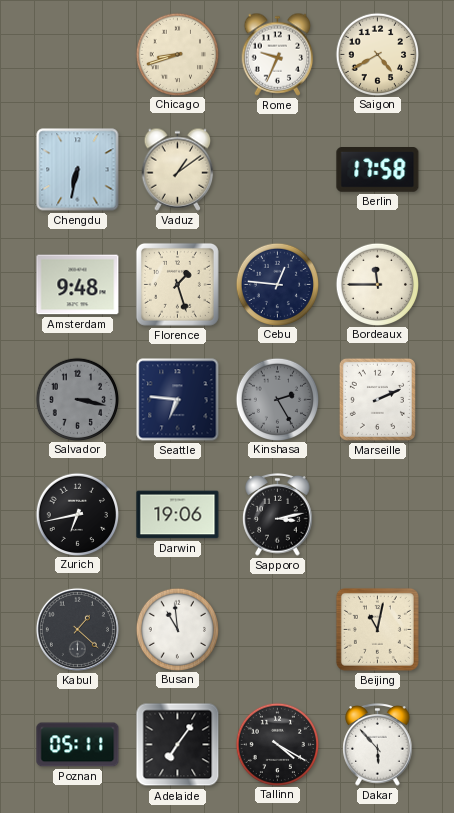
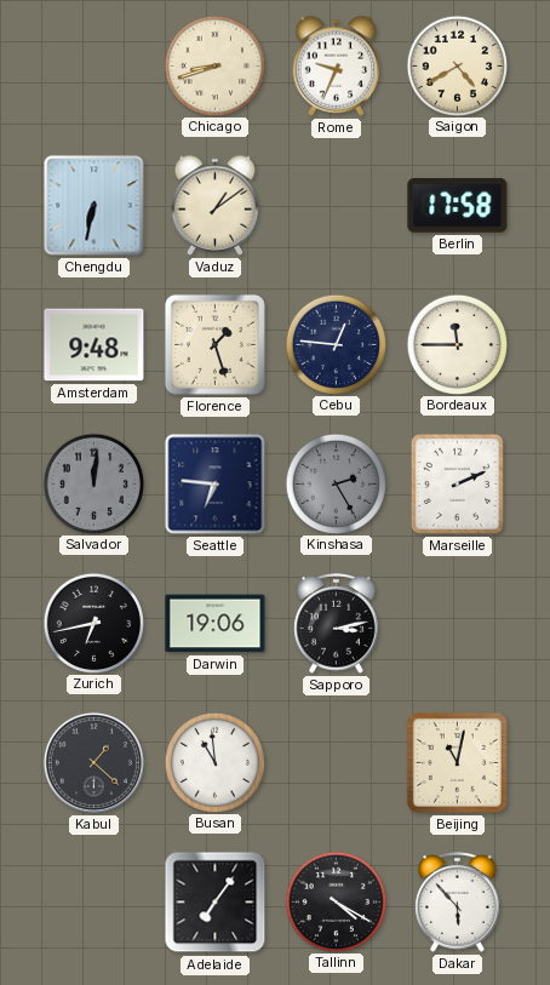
Salvador: 3:17 -> 12:01
Poznan: 05:11 -> none
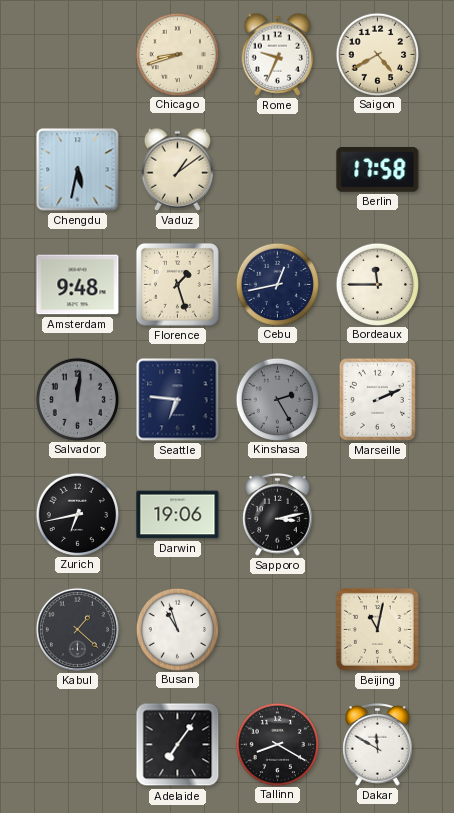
Chengdu: 6:32 -> 5:32
Cebu: 12:46 -> 12:43
Busan: 10:59 -> 10:57
Tallinn: 4:20 -> 8:20
Dakar: 5:53 -> 11:50
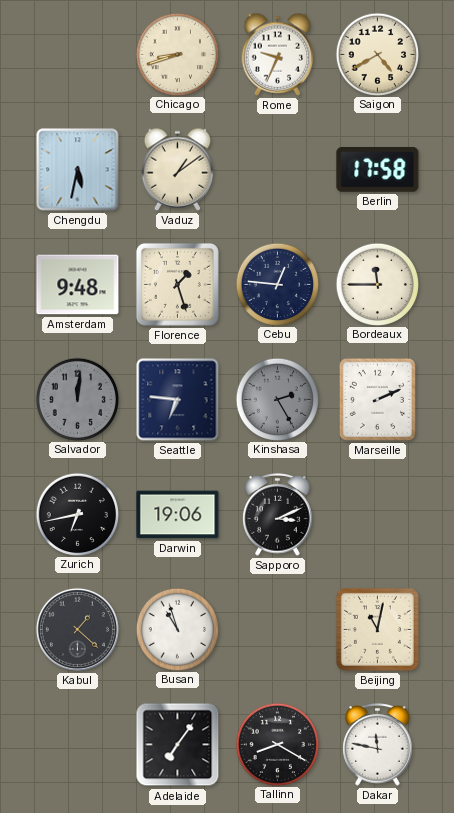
Cebu: 12:43 -> 12:46
Sapporo: 3:13 -> 3:11
Dakar: 11:50 -> 11:47
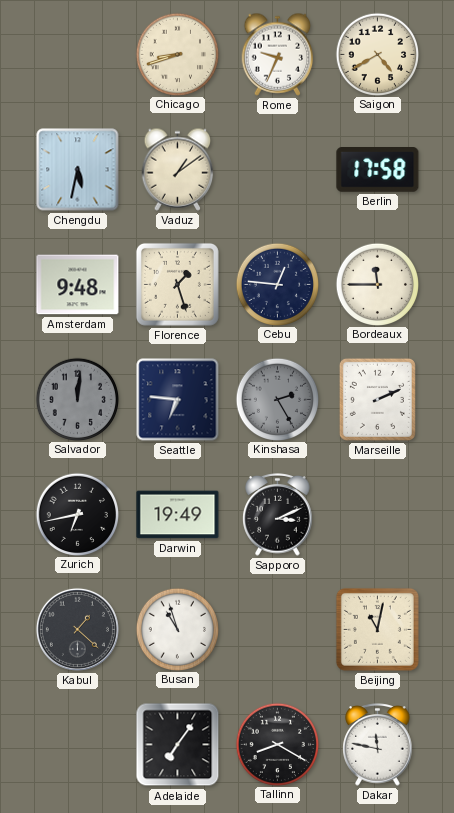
Darwin: 19:06 -> 19:49
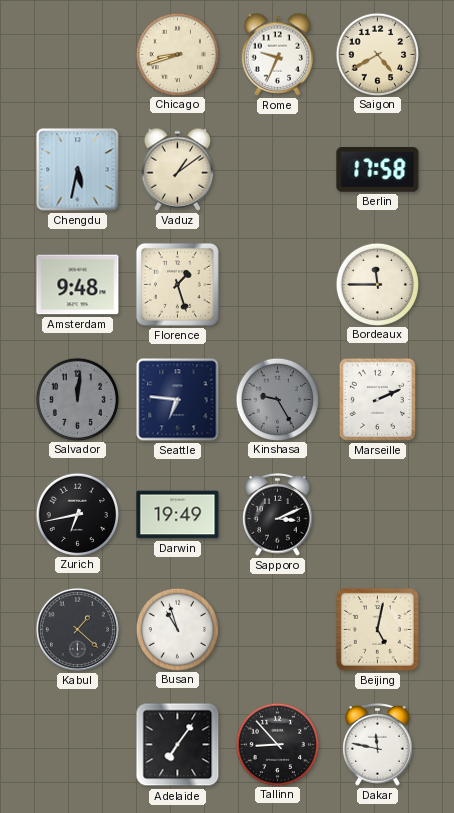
Cebu: 12:46 -> none
Kinshasa: 2:25 -> 9:25
Beijing: 11:02 -> 5:02
Tallinn: 8:20 -> 8:53
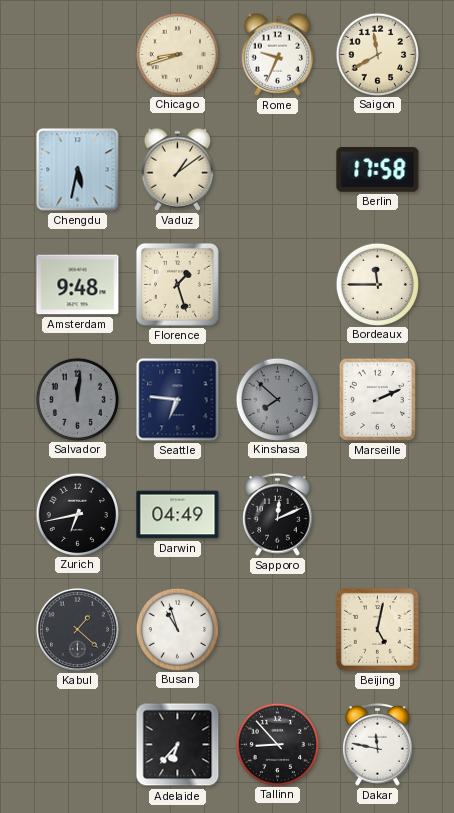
Saigon: 4:40 -> 11:40
Kinshasa: 9:25 -> 7:52
Darwin: 19:49 -> 04:49
Sapporo: 3:11 -> 12:11
Adelaide: 7:06 -> 6:37
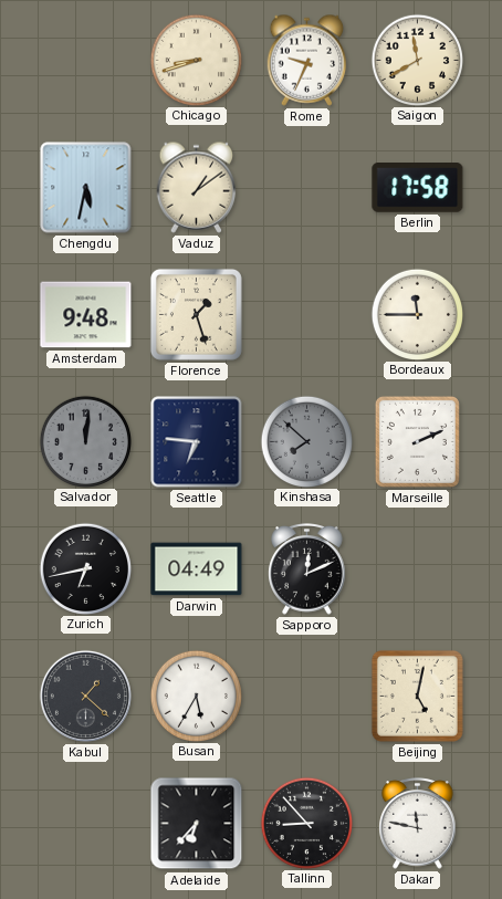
Busan: 10:57 -> 5:35
